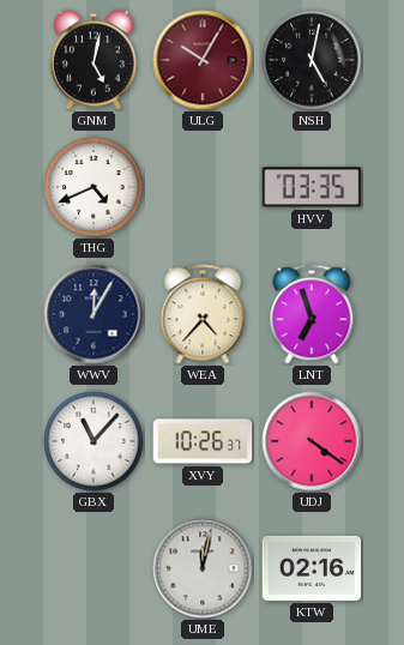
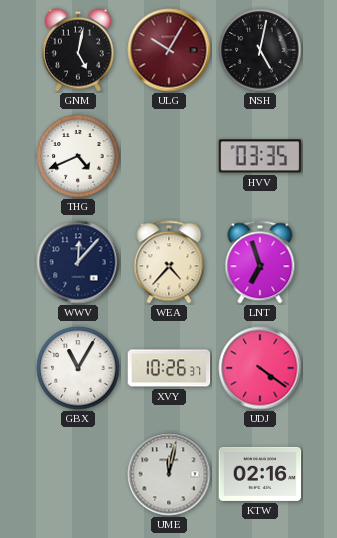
WWV: 12:05 -> 12:07
GBX: 11:07 -> 11:05
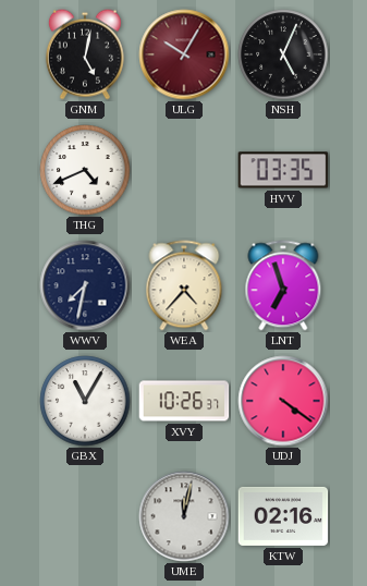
NSH: 5:02 -> 5:04
WWV: 12:07 -> 7:32
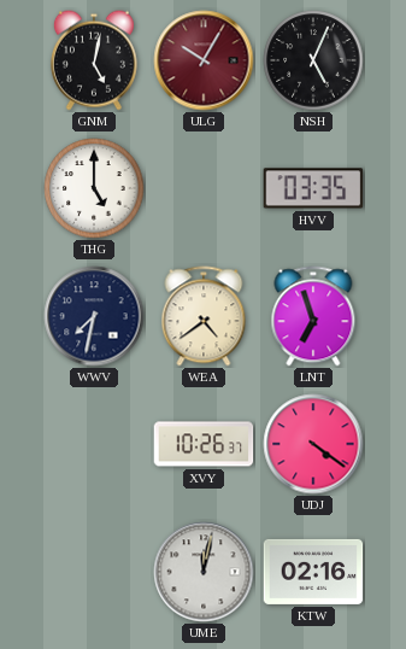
THG: 4:41 -> 5:00
WEA: 4:37 -> 4:39
GBX: 11:05 -> none
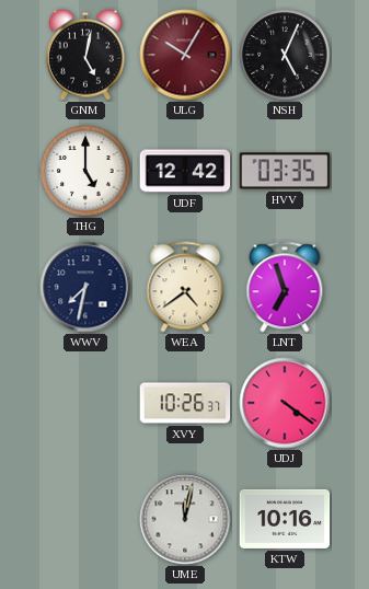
UDF: none -> 12:42
KTW: 02:16 -> 10:16
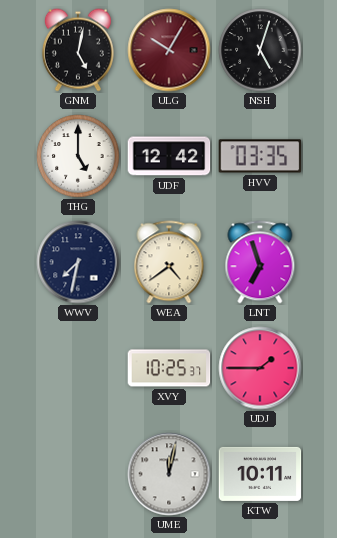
NSH: 5:04 -> 5:03
XVY: 10:26 -> 10:25
UDJ: 4:21 -> 1:45
KTW: 10:16 -> 10:11
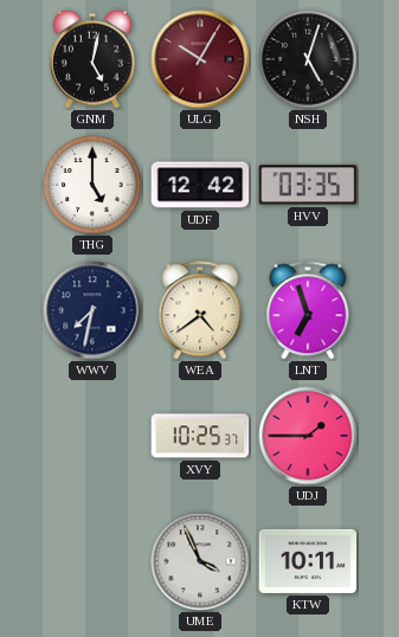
UME: 12:02 -> 3:56
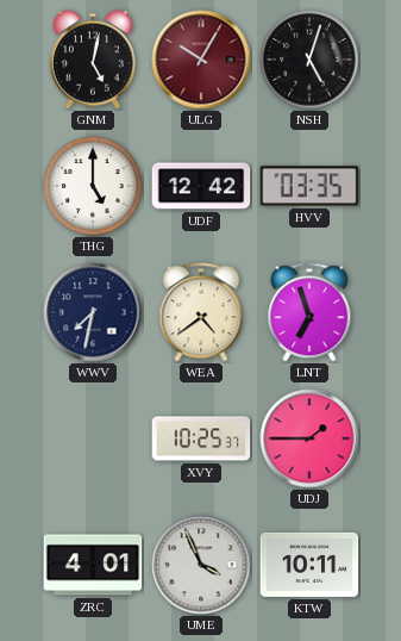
ZRC: none -> 4:01
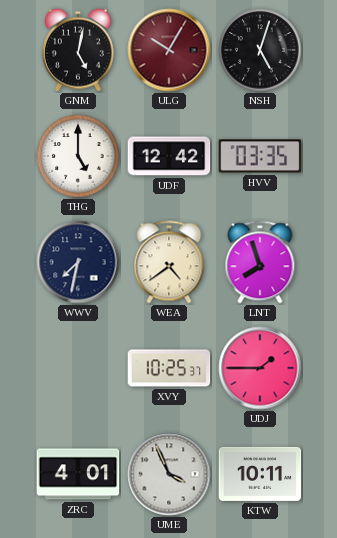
LNT: 6:57 -> 7:57
